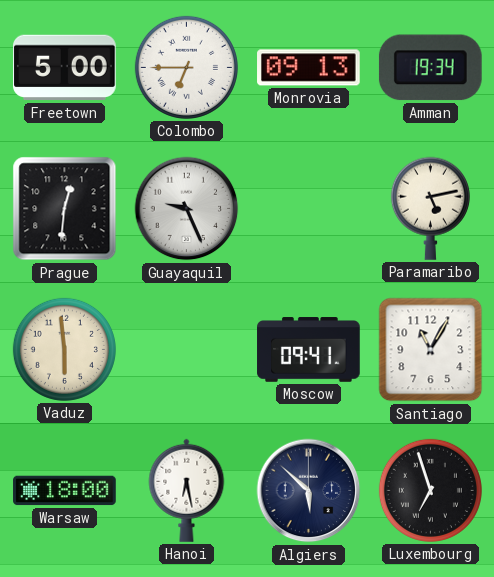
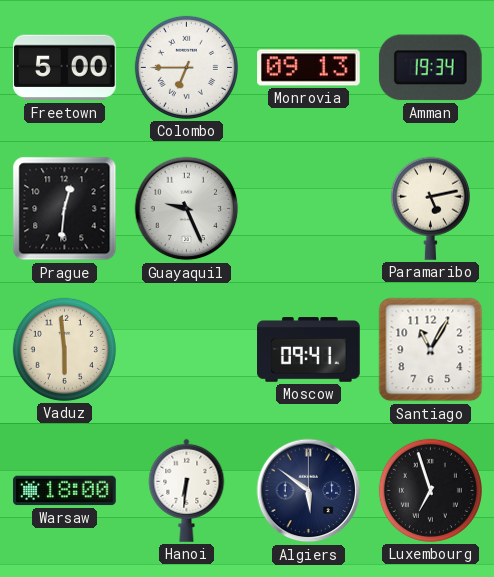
Hanoi: 6:28 -> 6:31
Algiers: 5:52 -> 5:51
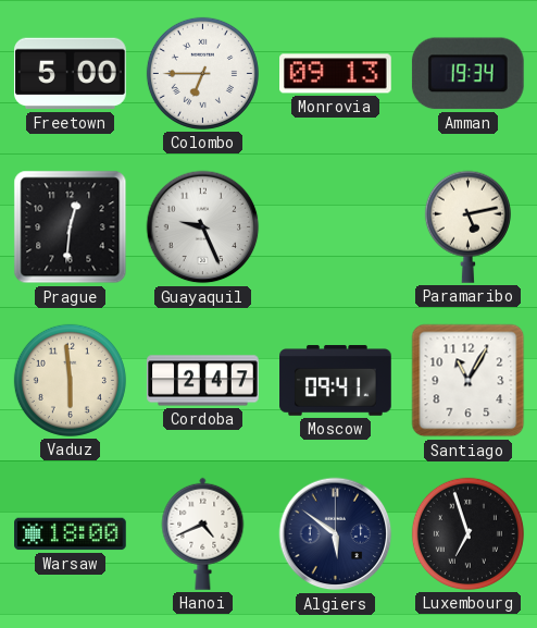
Cordoba: none -> 2:47
Hanoi: 6:31 -> 4:41
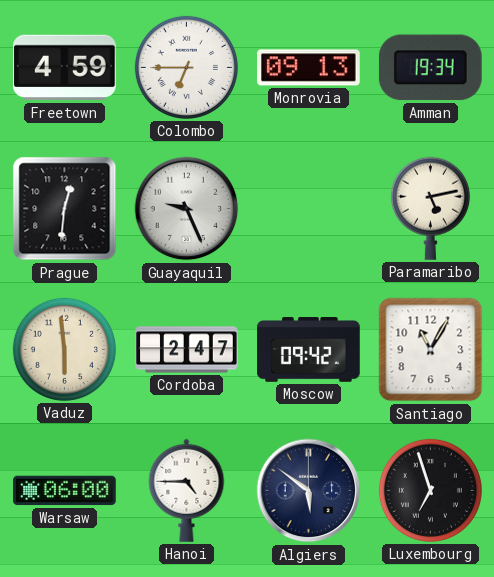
Freetown: 5:00 -> 4:59
Moscow: 09:41 -> 09:42
Warsaw: 18:00 -> 06:00
Hanoi: 4:41 -> 4:45
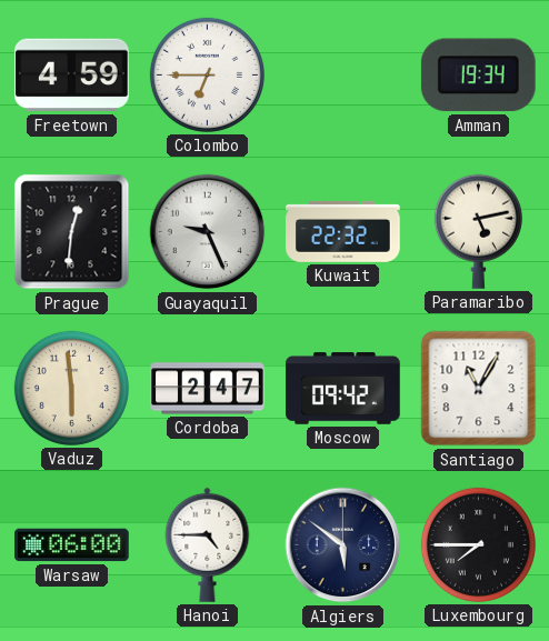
Monrovia: 09:13 -> none
Kuwait: none -> 22:32
Luxembourg: 6:57 -> 7:45
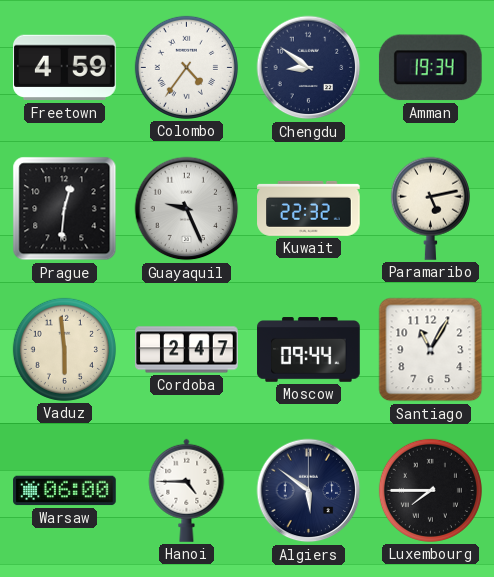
Colombo: 6:45 -> 4:36
Chengdu: none -> 8:51
Moscow: 09:42 -> 09:44
